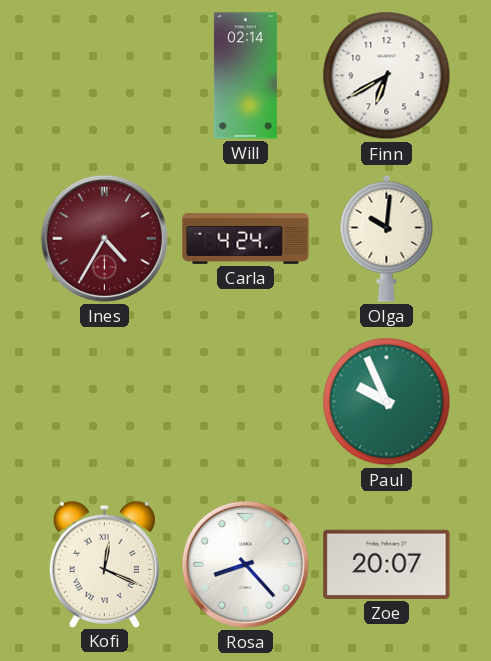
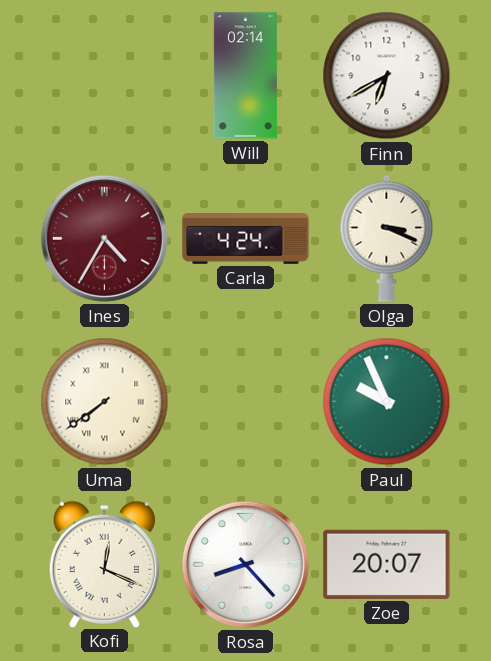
Olga: 10:01 -> 3:19
Uma: none -> 7:39
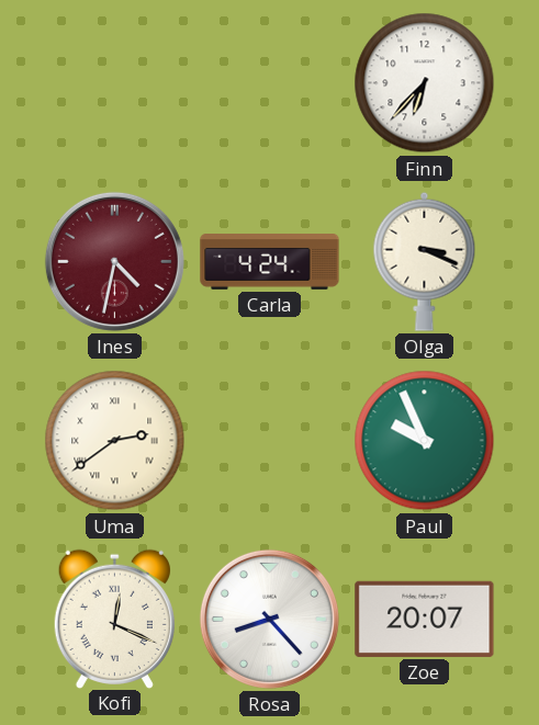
Will: 02:14 -> none
Finn: 6:40 -> 6:37
Ines: 4:35 -> 4:32
Uma: 7:39 -> 2:39
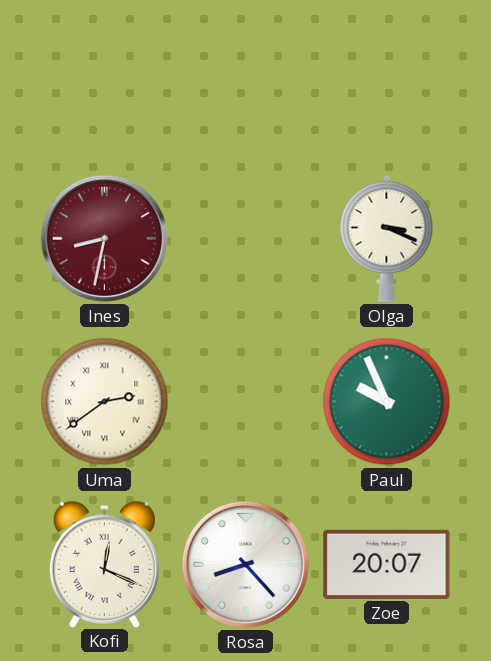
Finn: 6:37 -> none
Ines: 4:32 -> 8:32
Carla: 4:24 -> none
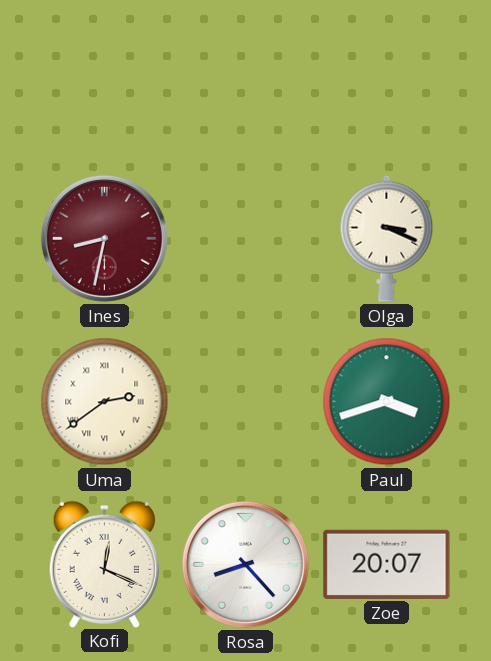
Paul: 9:56 -> 3:42
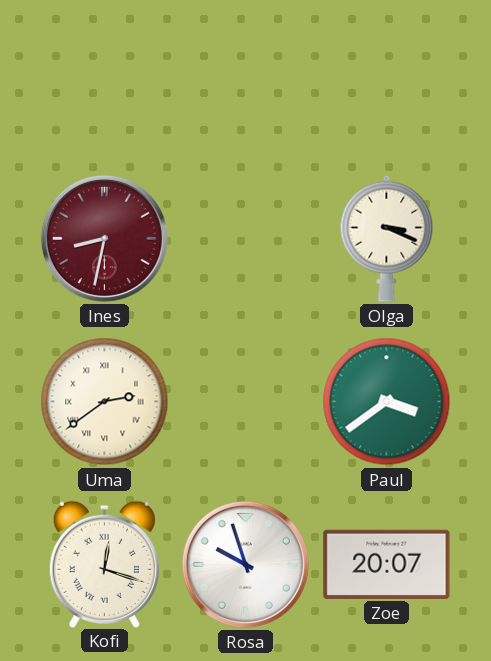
Paul: 3:42 -> 3:39
Kofi: 12:19 -> 12:18
Rosa: 8:23 -> 9:57
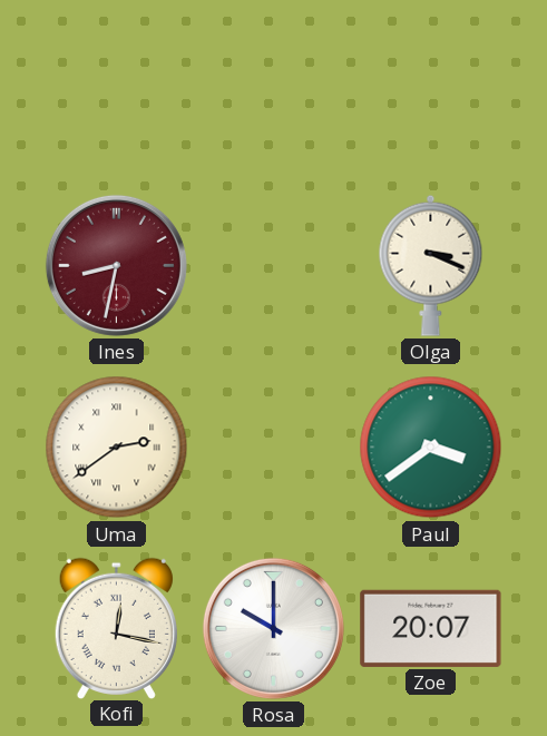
Kofi: 12:18 -> 12:17
Rosa: 9:57 -> 10:00
